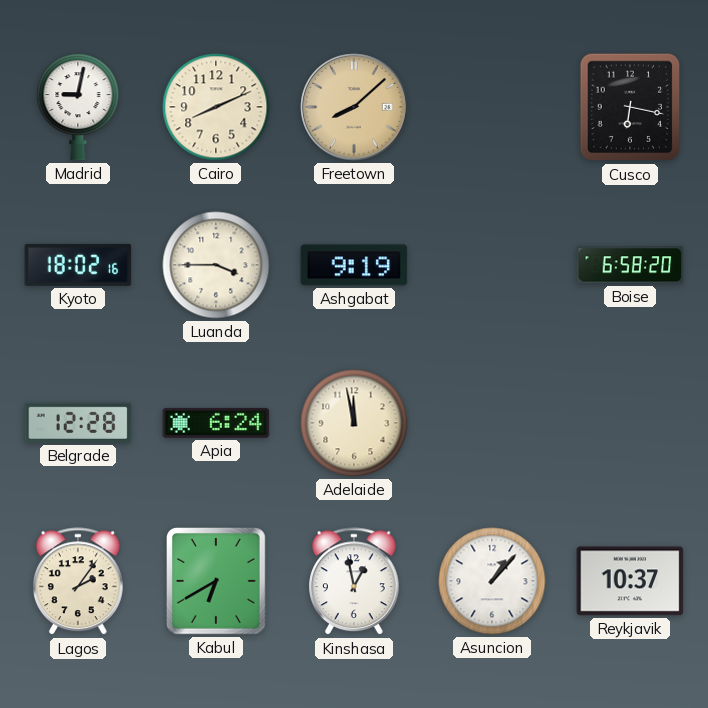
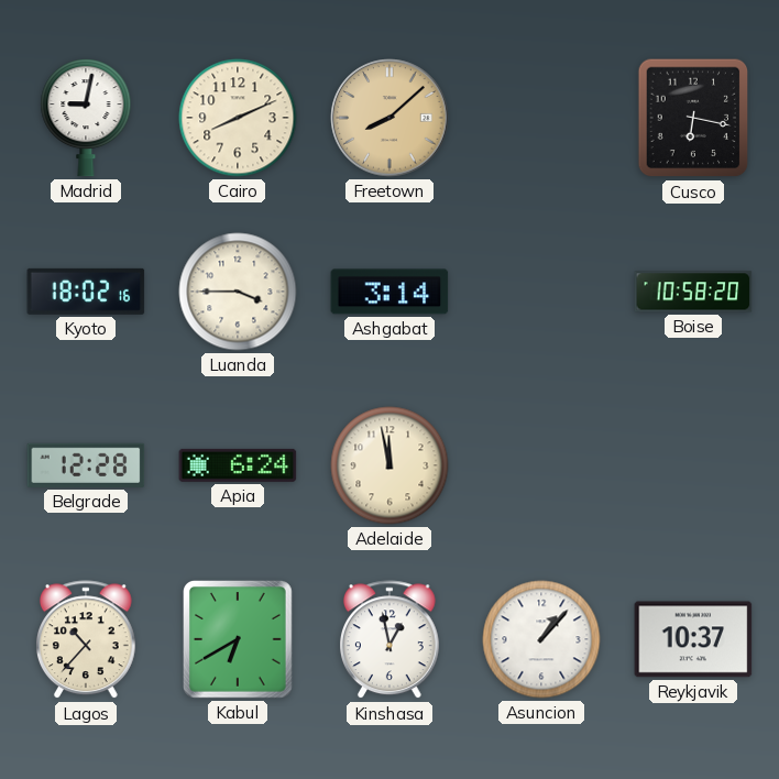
Ashgabat: 9:19 -> 3:14
Boise: 6:58 -> 10:58
Lagos: 2:06 -> 10:37
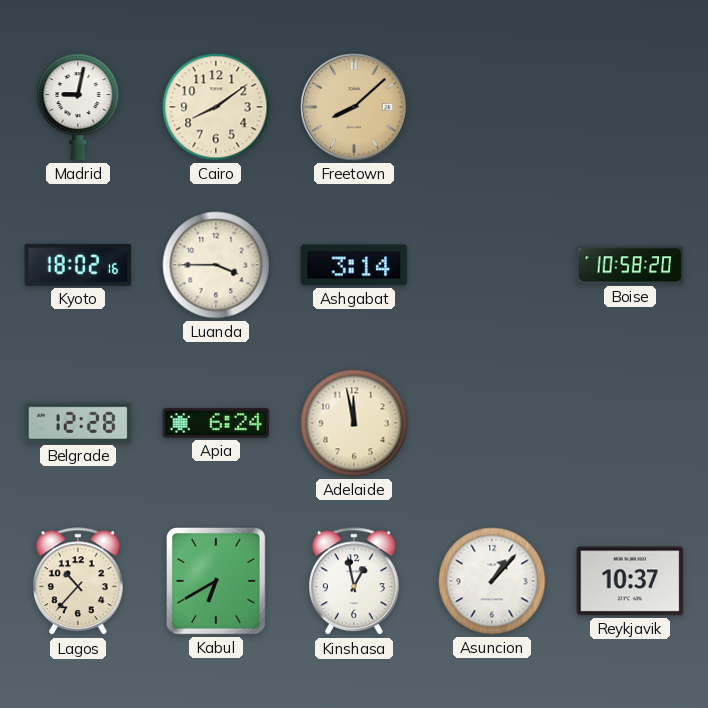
Cairo: 8:11 -> 8:09
Cusco: 6:17 -> none
